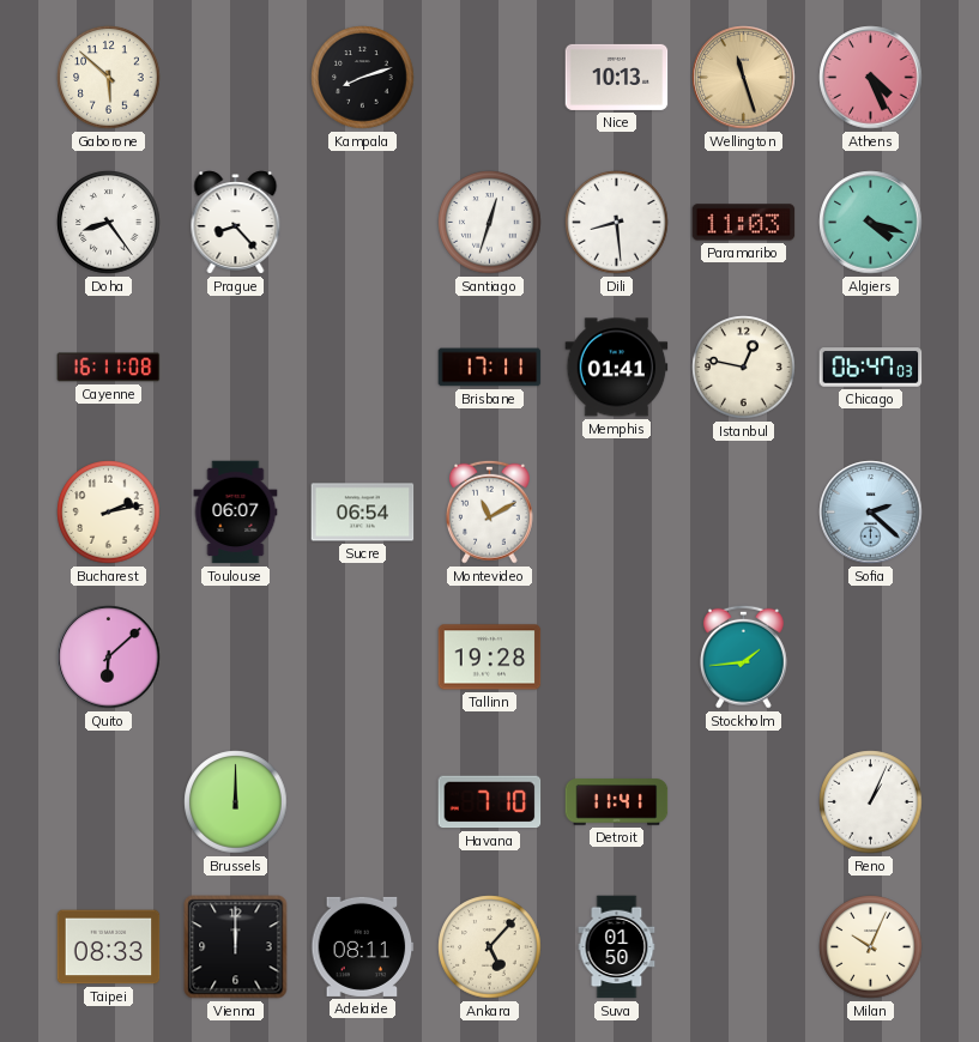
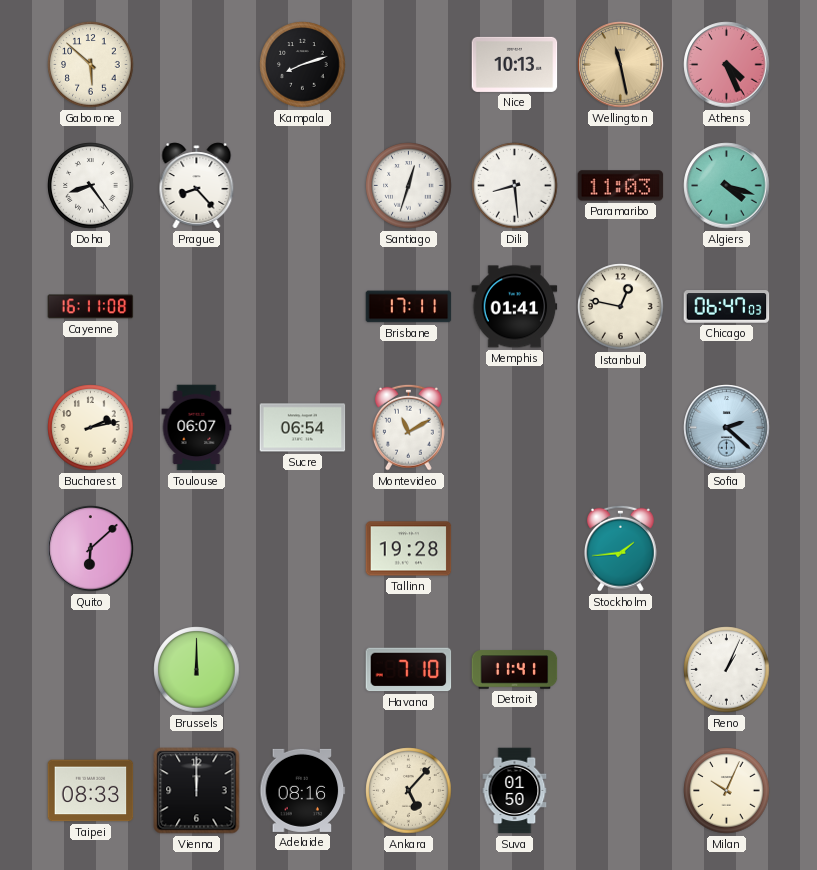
Wellington: 11:27 -> 11:28
Adelaide: 08:11 -> 08:16
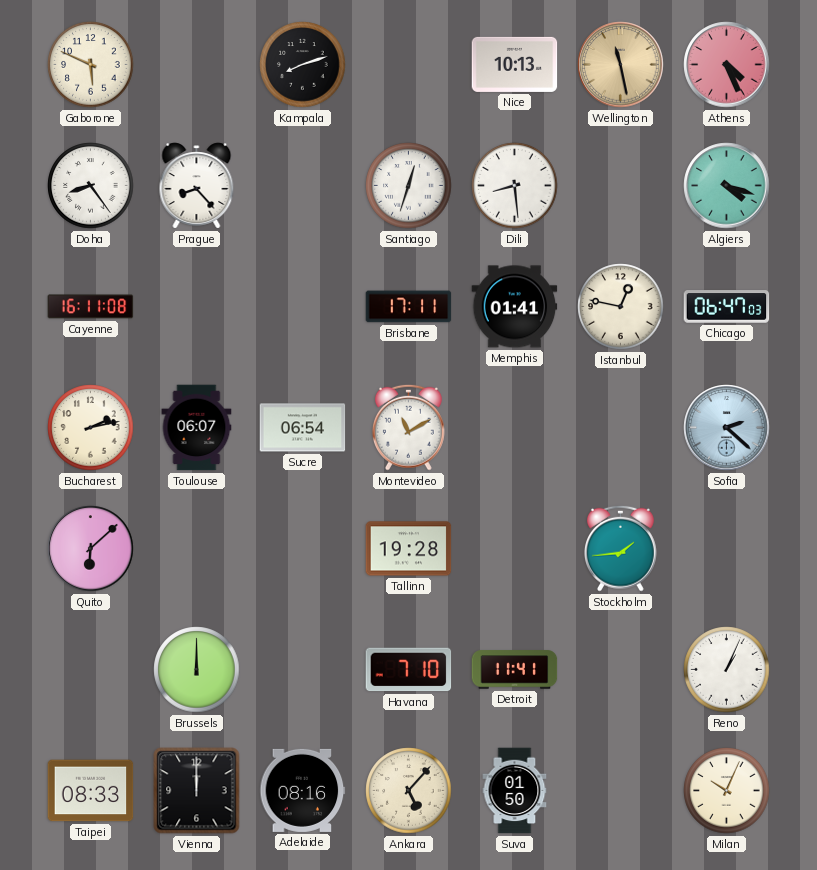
Gaborone: 5:52 -> 5:49
Paramaribo: 11:03 -> none
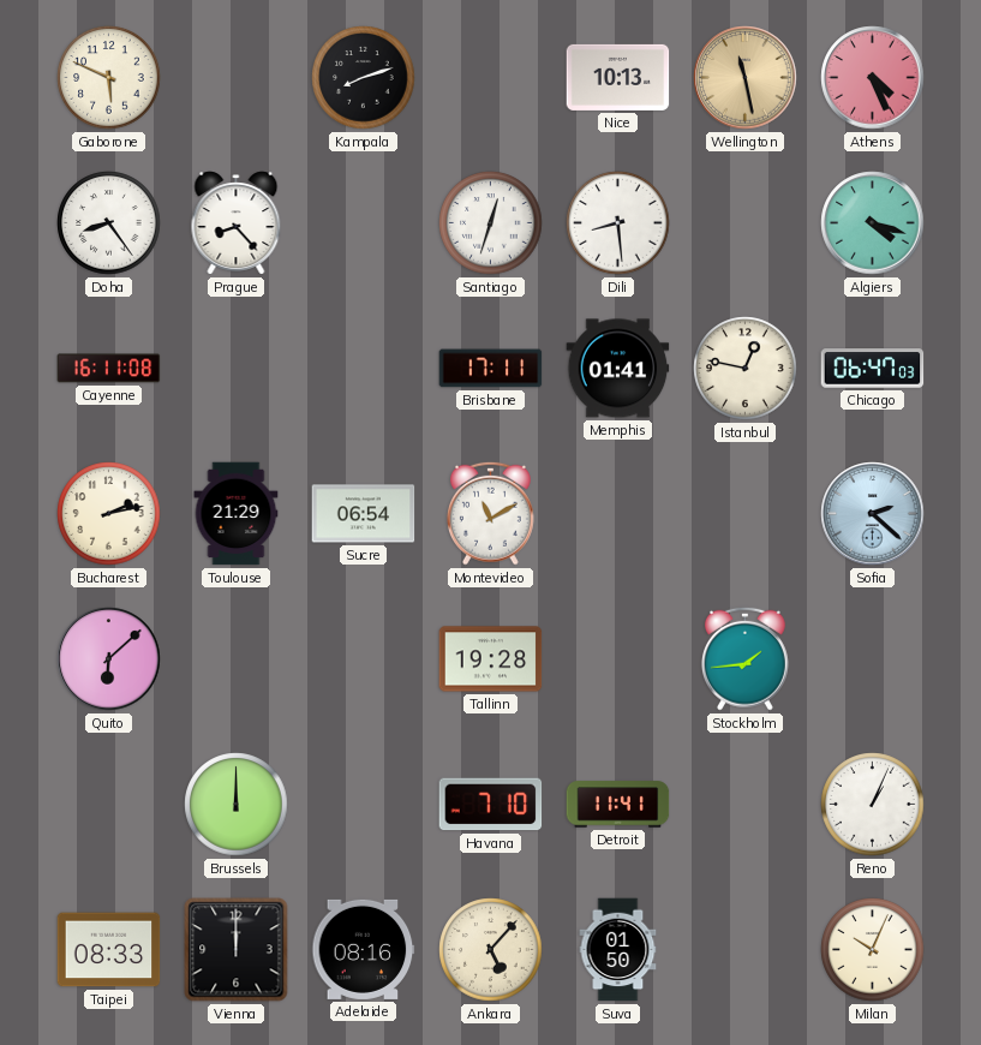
Toulouse: 06:07 -> 21:29
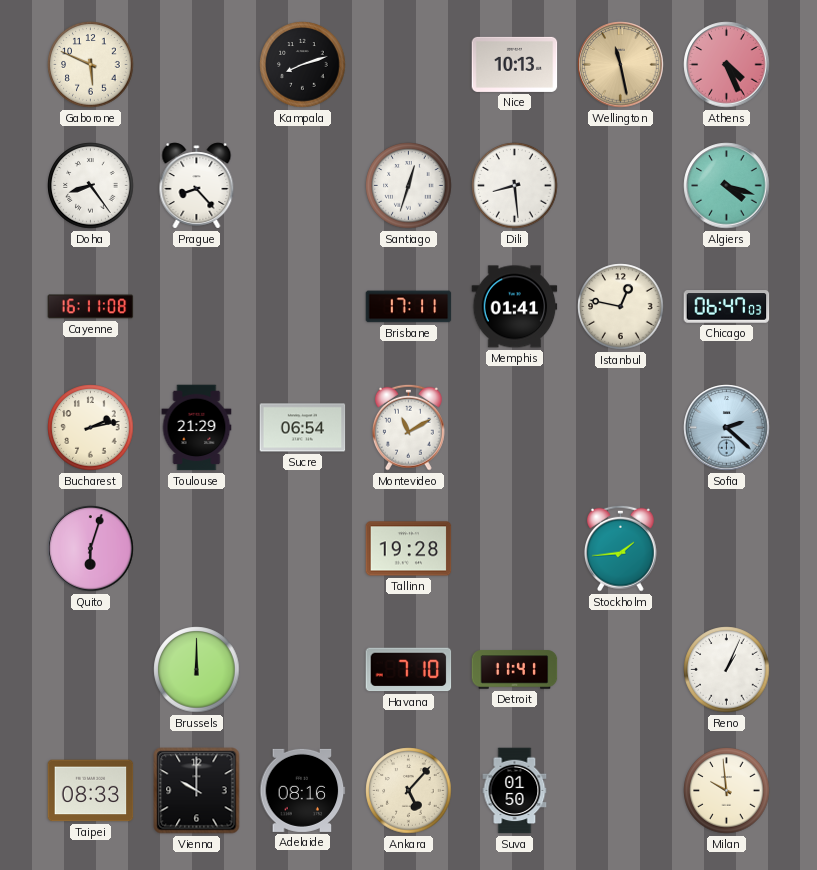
Quito: 6:08 -> 6:03
Vienna: 12:00 -> 10:00
Milan: 10:04 -> 9:59
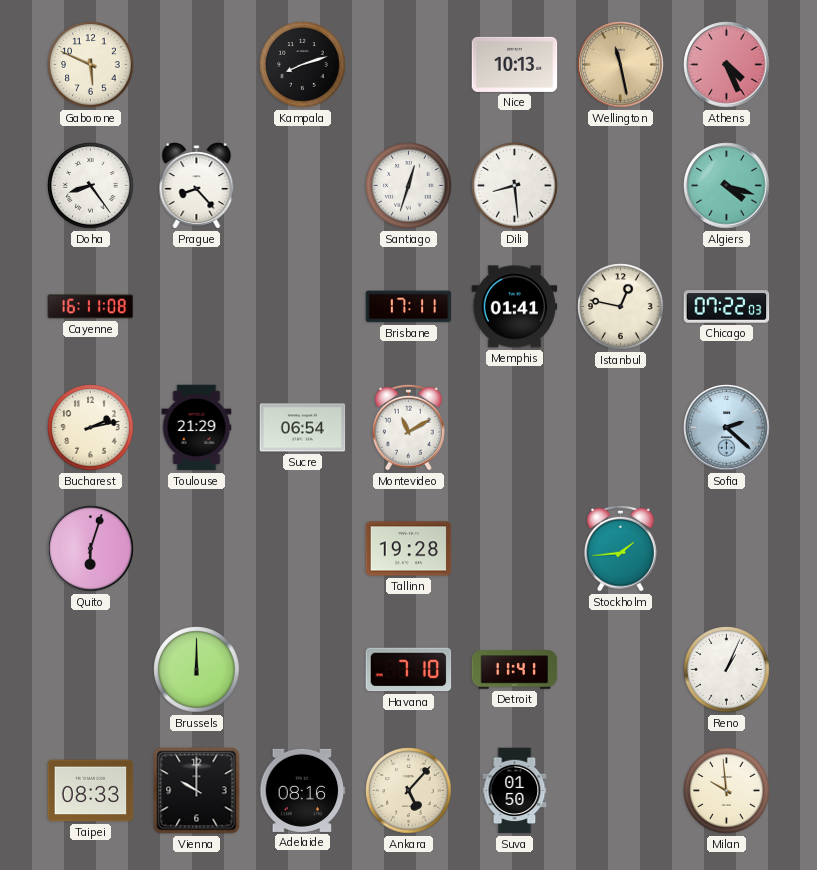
Chicago: 06:47 -> 07:22
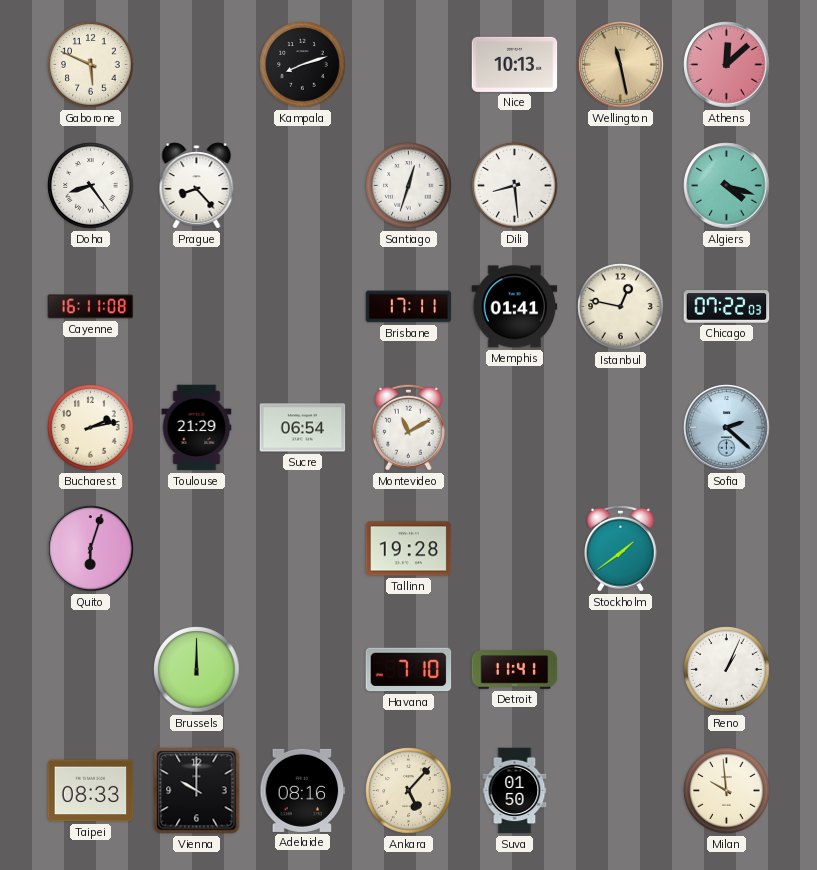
Athens: 4:26 -> 12:08
Stockholm: 1:44 -> 1:39
